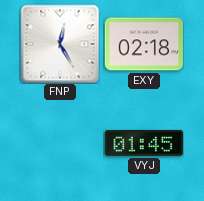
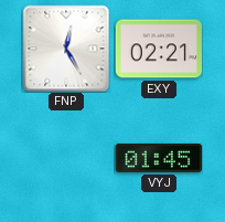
EXY: 02:18 -> 02:21
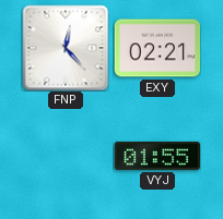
FNP: 12:25 -> 12:23
VYJ: 01:45 -> 01:55
